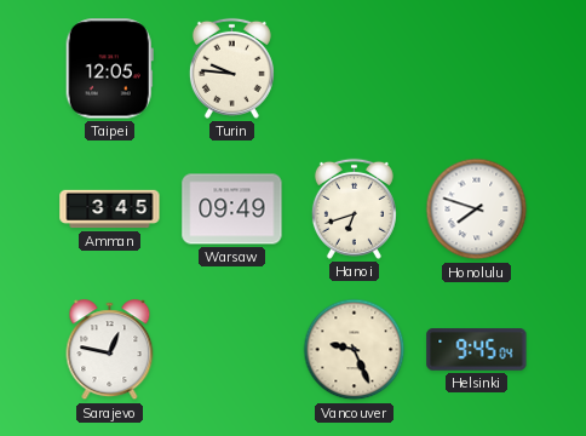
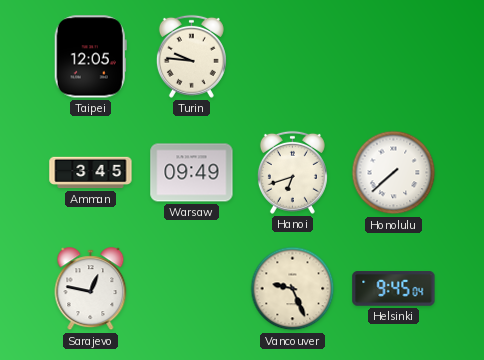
Honolulu: 7:48 -> 7:38
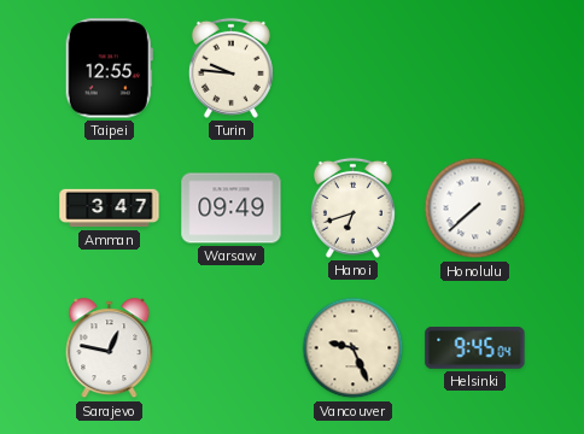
Taipei: 12:05 -> 12:55
Amman: 3:45 -> 3:47
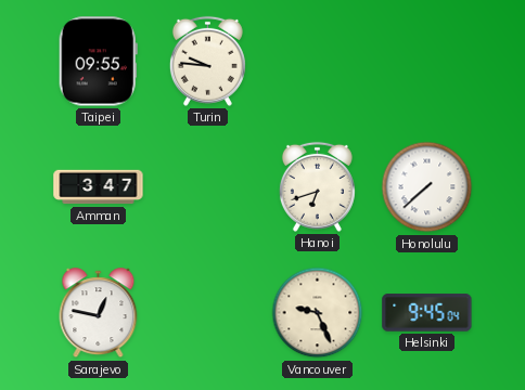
Taipei: 12:55 -> 09:55
Warsaw: 09:49 -> none
